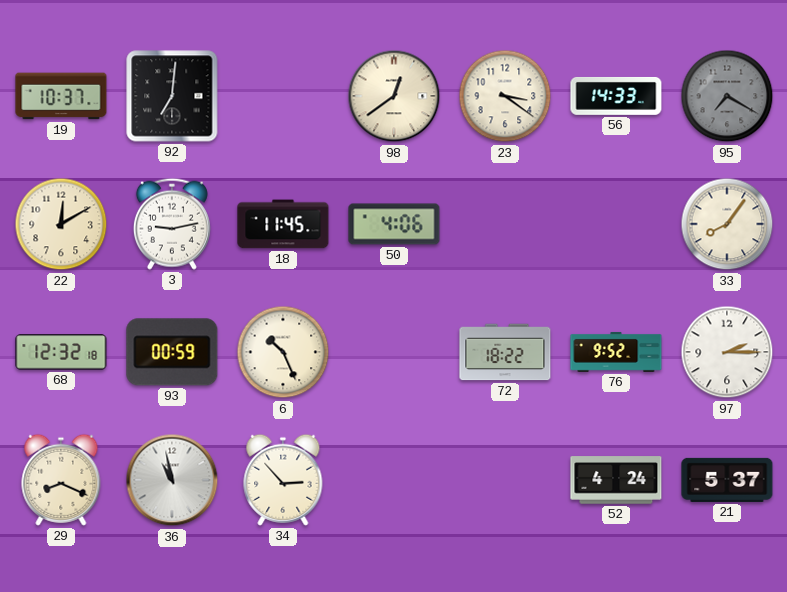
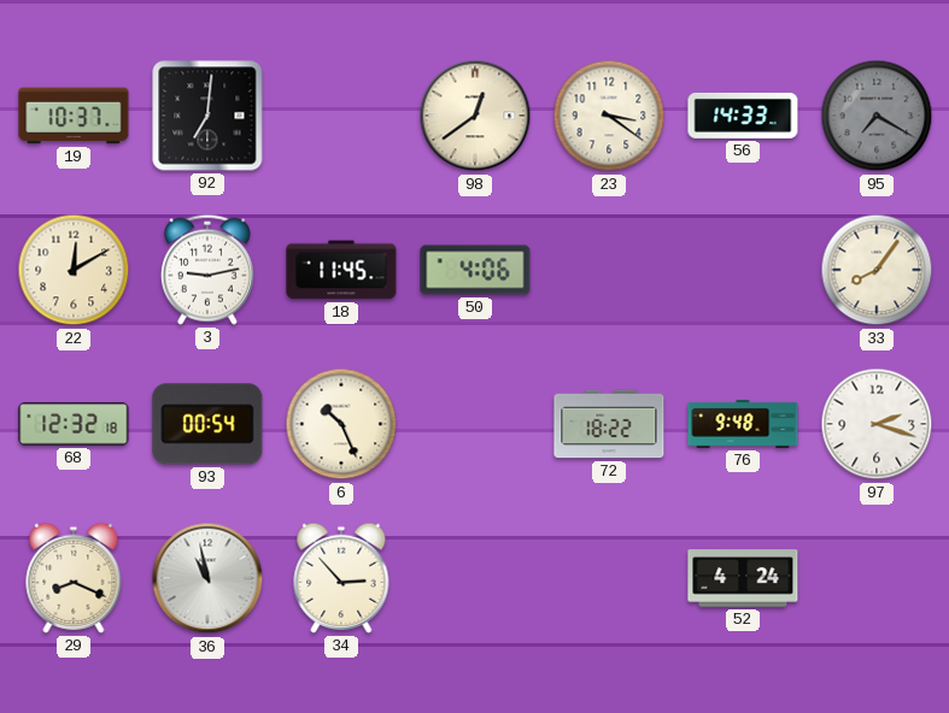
93: 00:59 -> 00:54
76: 9:52 -> 9:48
97: 2:15 -> 2:18
21: 5:37 -> none
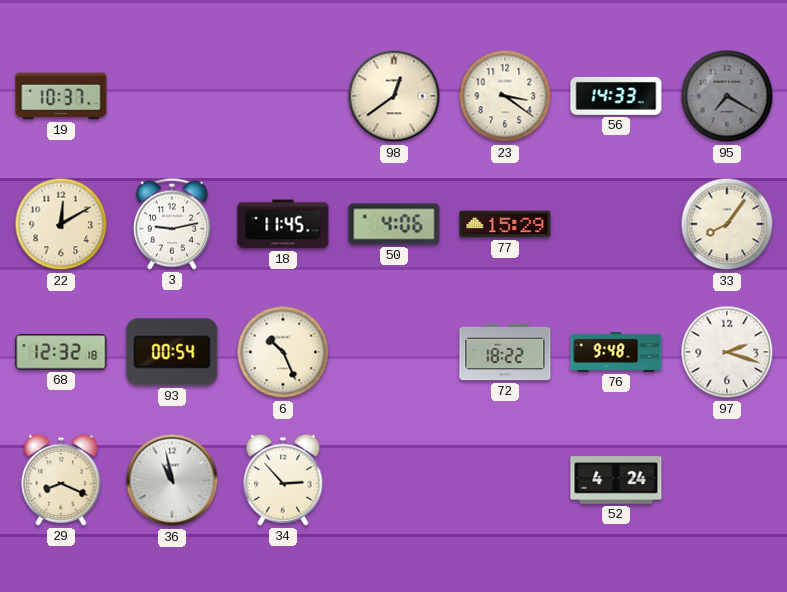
92: 7:01 -> none
77: none -> 15:29
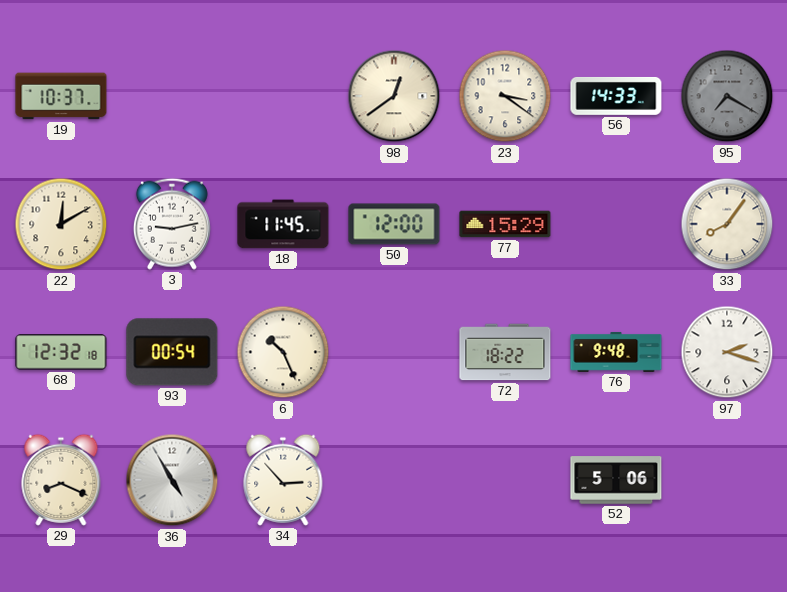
50: 4:06 -> 12:00
36: 10:58 -> 4:55
52: 4:24 -> 5:06
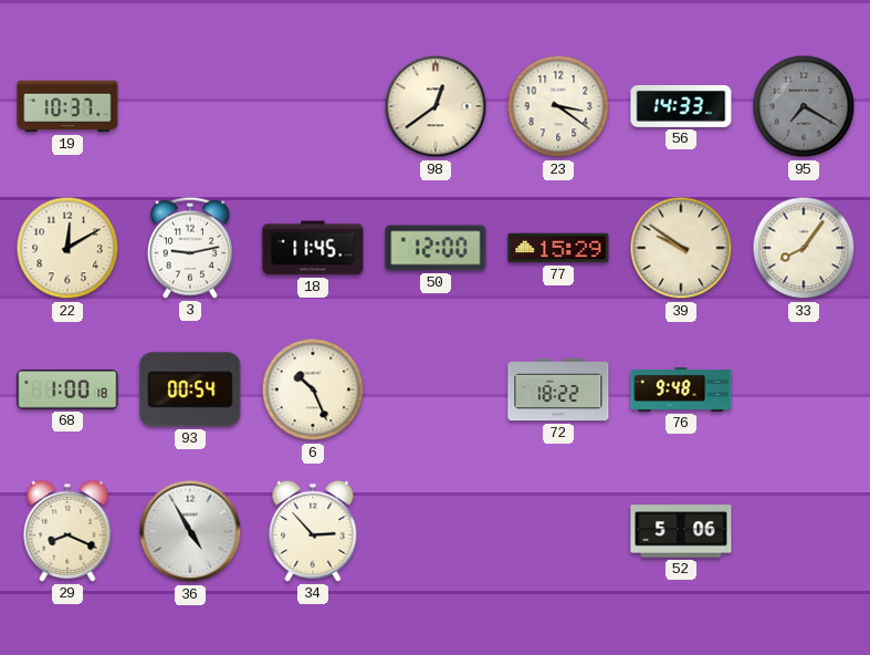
39: none -> 9:51
68: 12:32 -> 1:00
97: 2:18 -> none
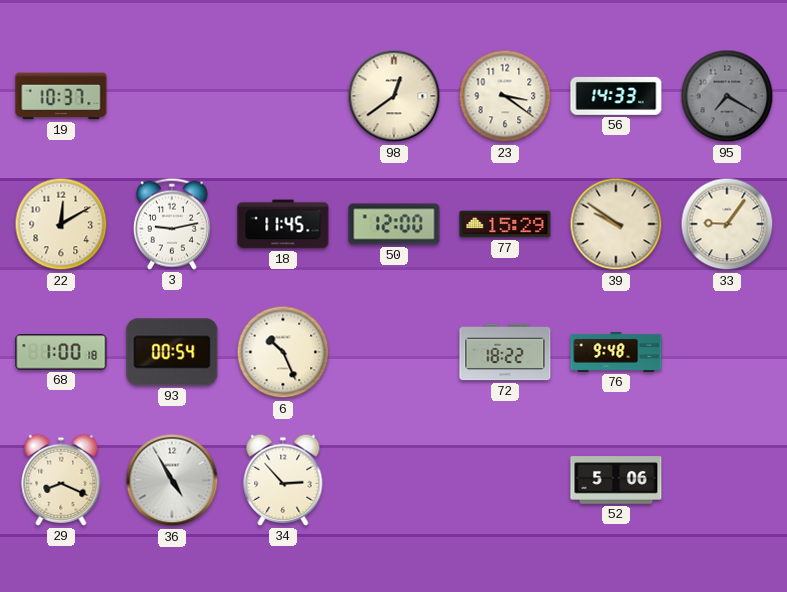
33: 8:06 -> 9:06
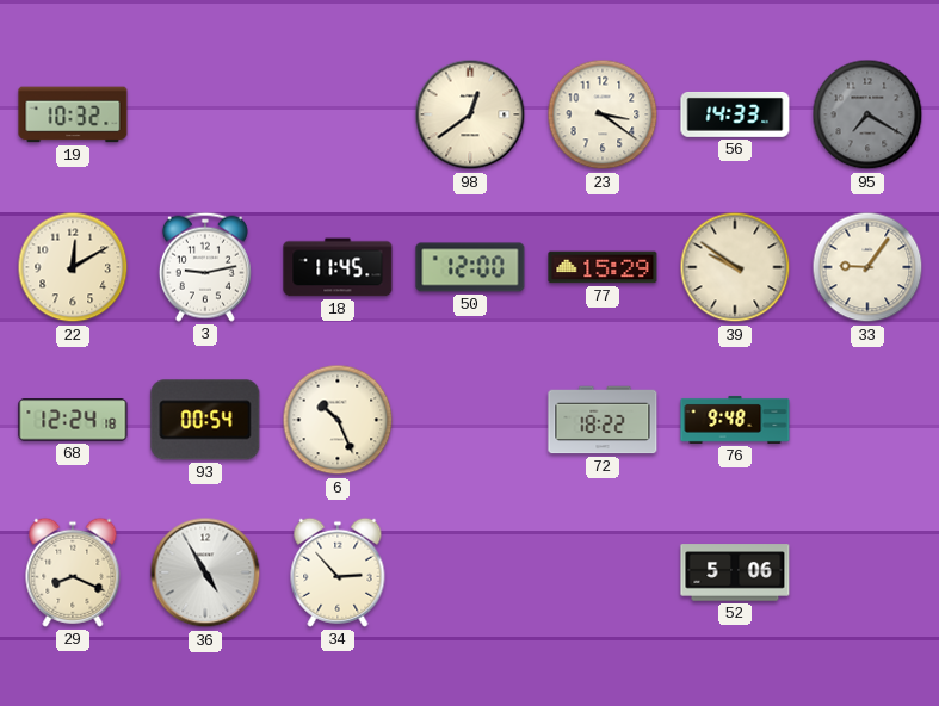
19: 10:37 -> 10:32
68: 1:00 -> 12:24
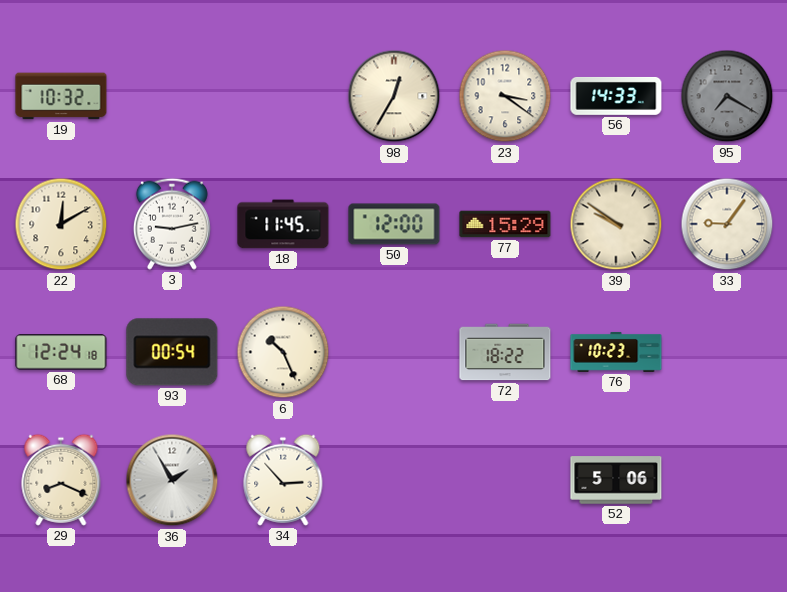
98: 12:39 -> 12:35
76: 9:48 -> 10:23
36: 4:55 -> 1:55
